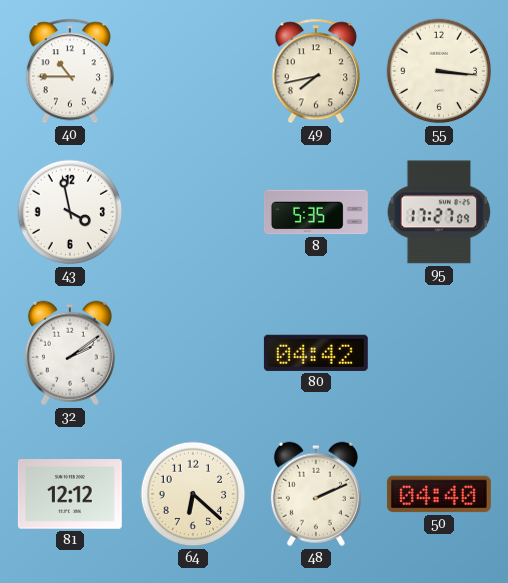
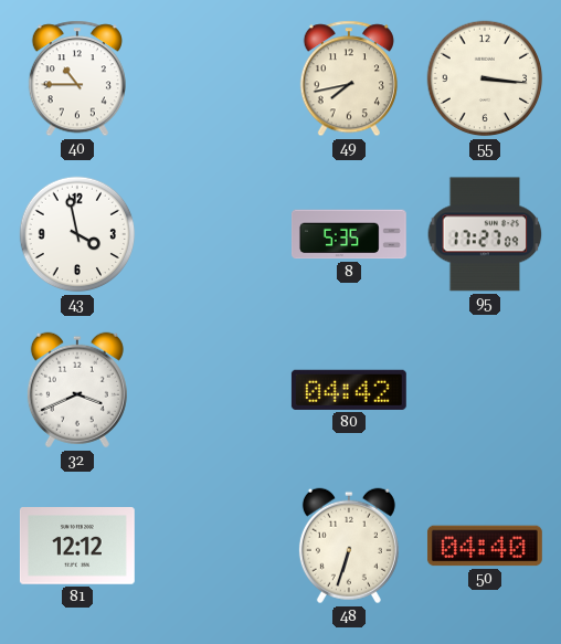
32: 2:09 -> 3:41
64: 6:22 -> none
48: 2:11 -> 6:33
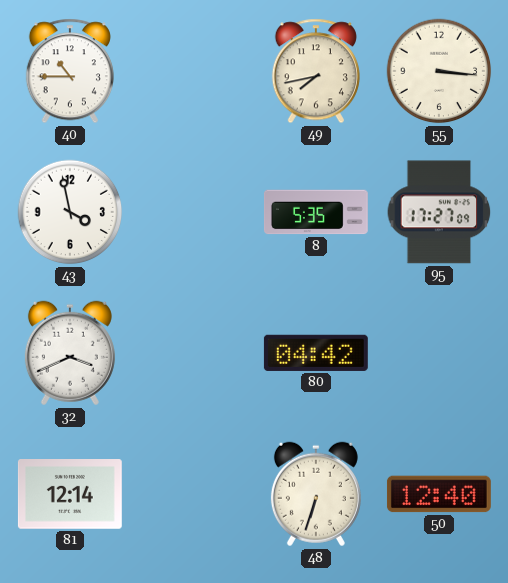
81: 12:12 -> 12:14
50: 04:40 -> 12:40
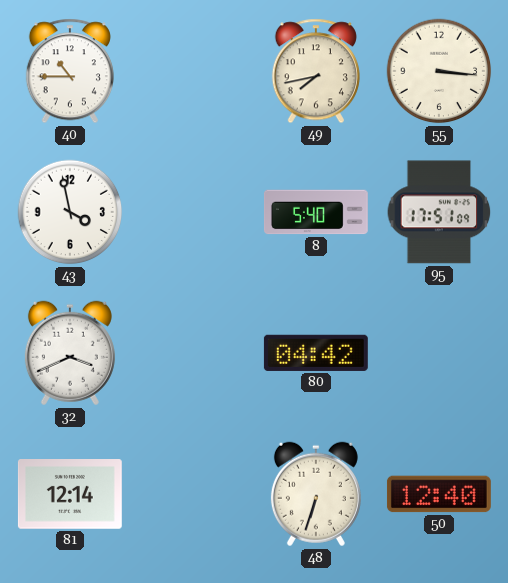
8: 5:35 -> 5:40
95: 17:27 -> 17:51
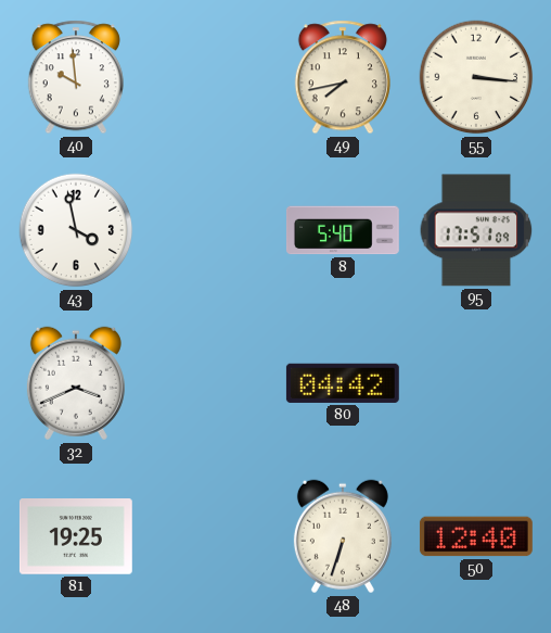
40: 10:45 -> 9:59
81: 12:14 -> 19:25
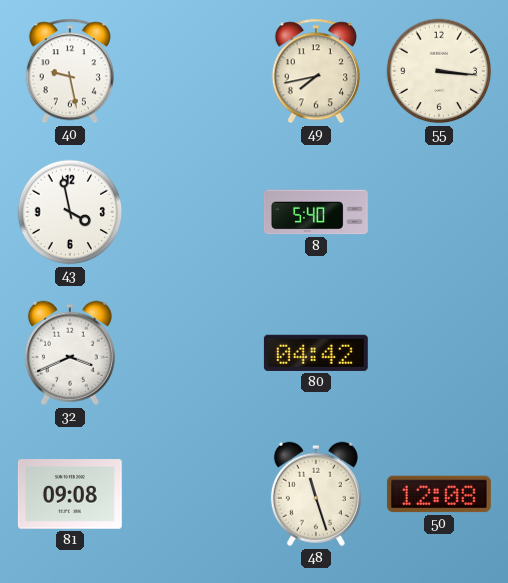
40: 9:59 -> 9:28
95: 17:51 -> none
81: 19:25 -> 09:08
48: 6:33 -> 11:27
50: 12:40 -> 12:08
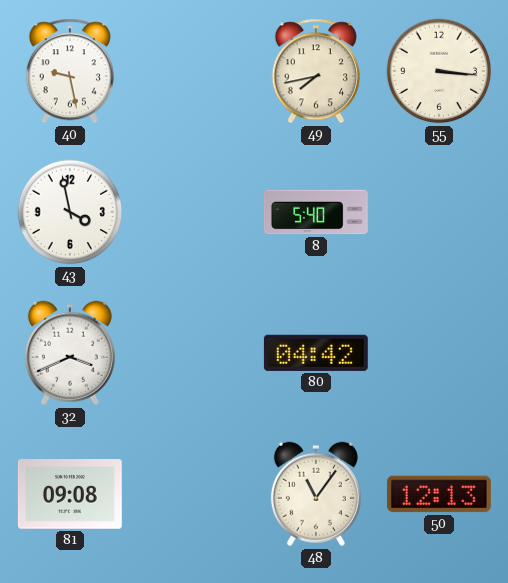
48: 11:27 -> 11:06
50: 12:08 -> 12:13
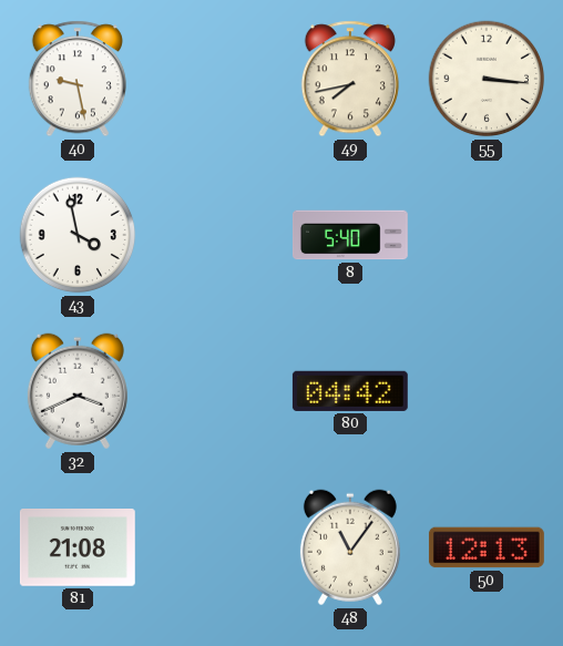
81: 09:08 -> 21:08
